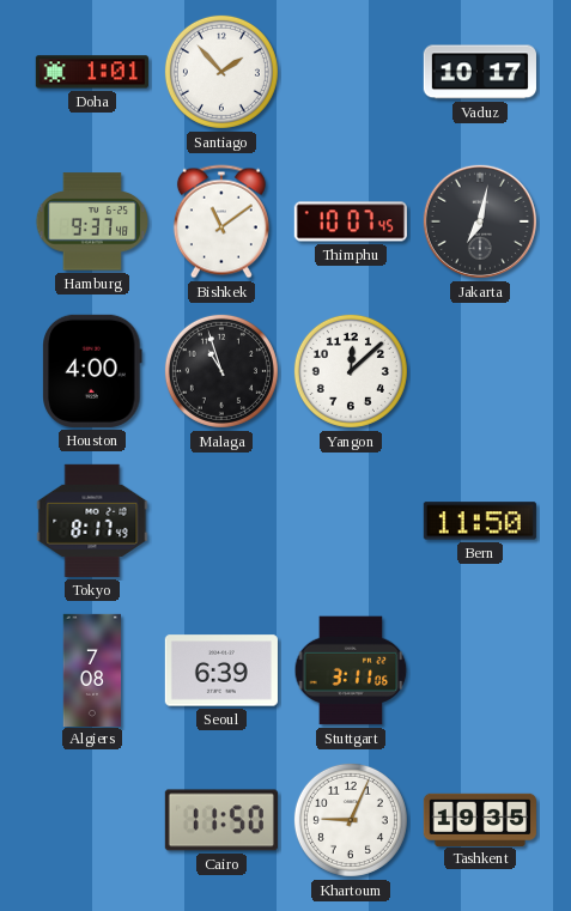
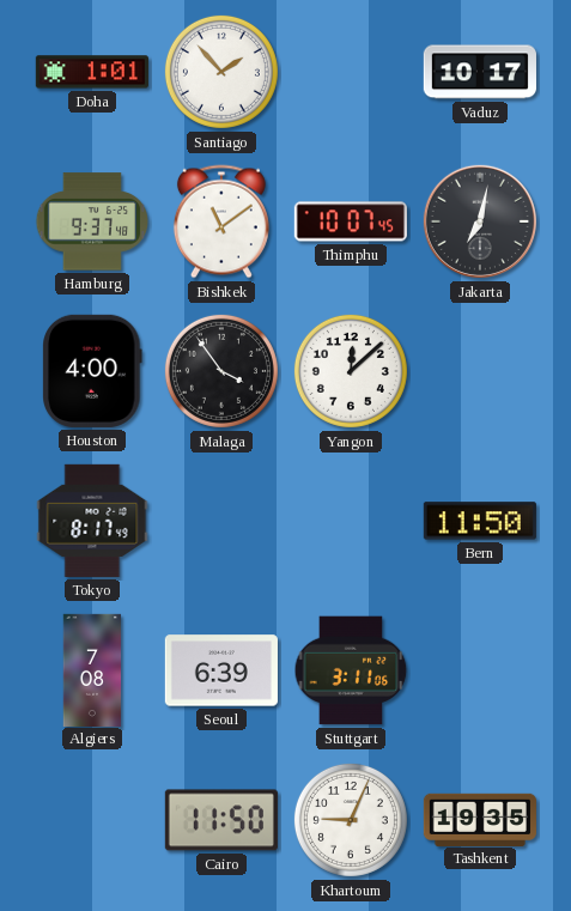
Malaga: 10:57 -> 3:54
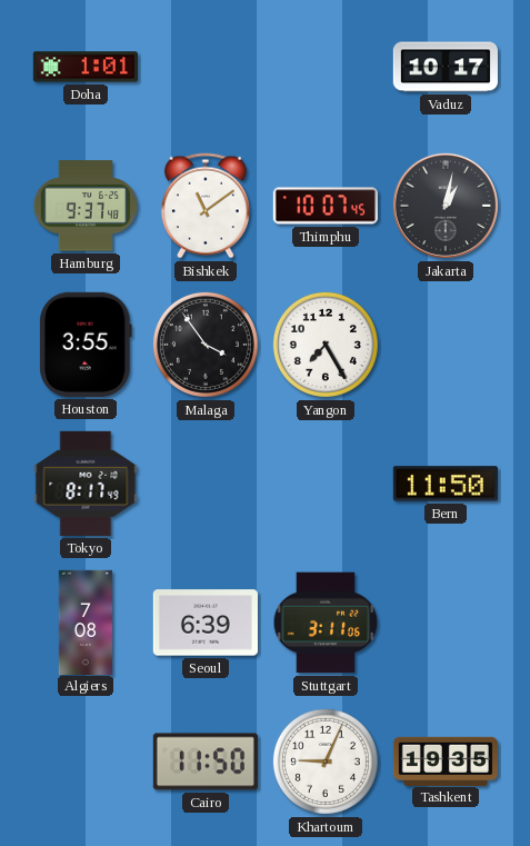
Santiago: 1:53 -> none
Jakarta: 7:02 -> 1:02
Houston: 4:00 -> 3:55
Yangon: 12:08 -> 7:25
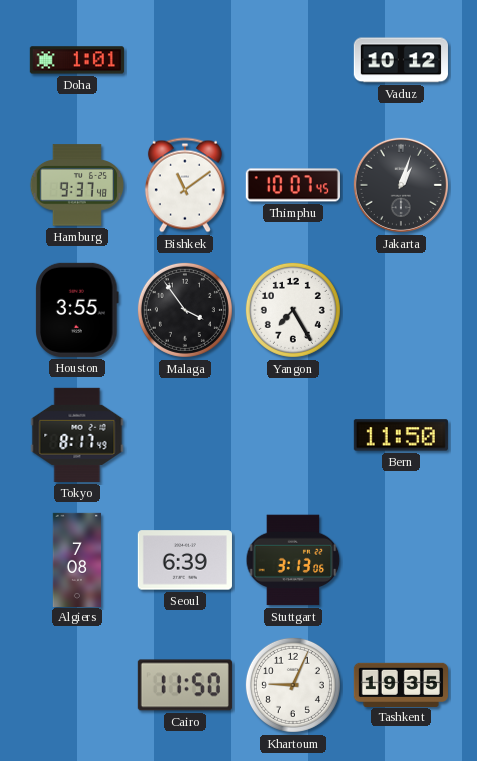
Vaduz: 10:17 -> 10:12
Jakarta: 1:02 -> 1:03
Stuttgart: 3:11 -> 3:13
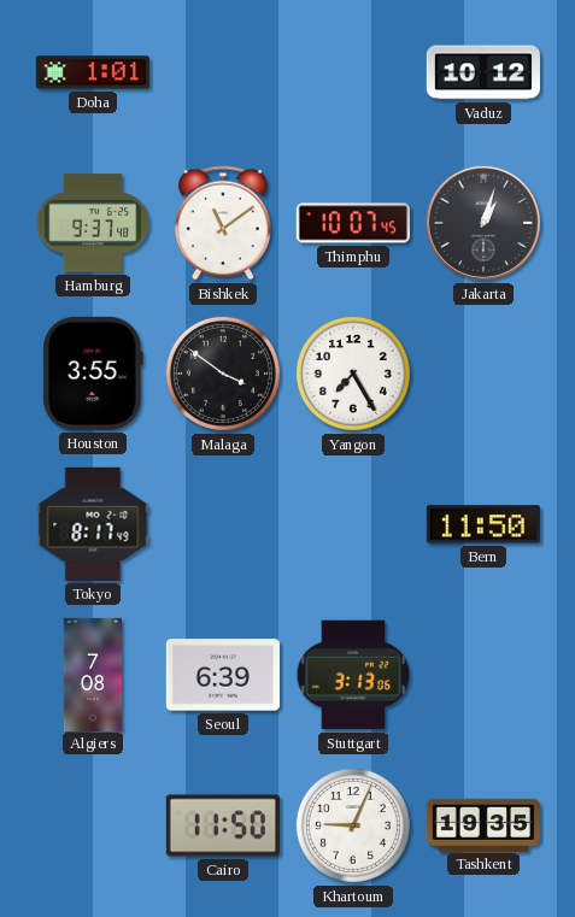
Malaga: 3:54 -> 3:51
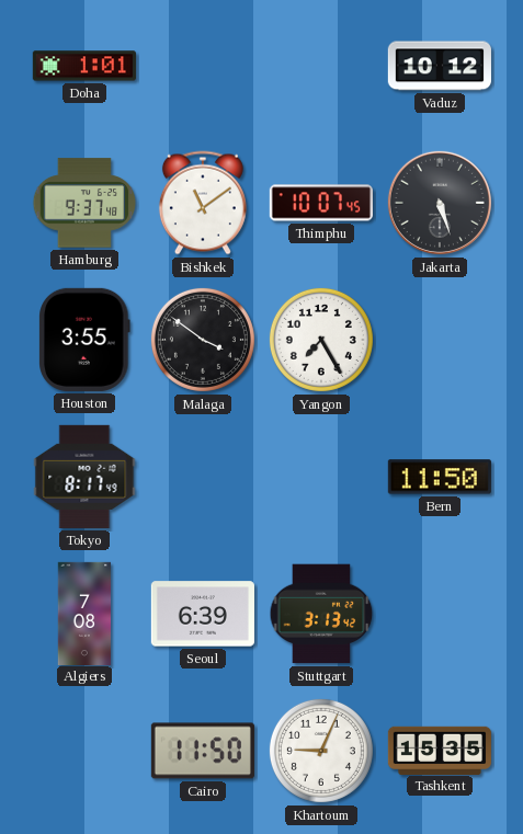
Jakarta: 1:03 -> 5:27
Stuttgart: 3:13:06 -> 3:13:42
Tashkent: 19:35 -> 15:35
